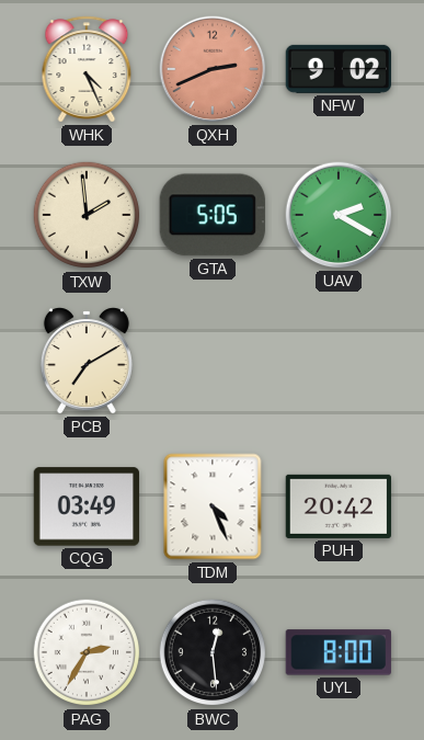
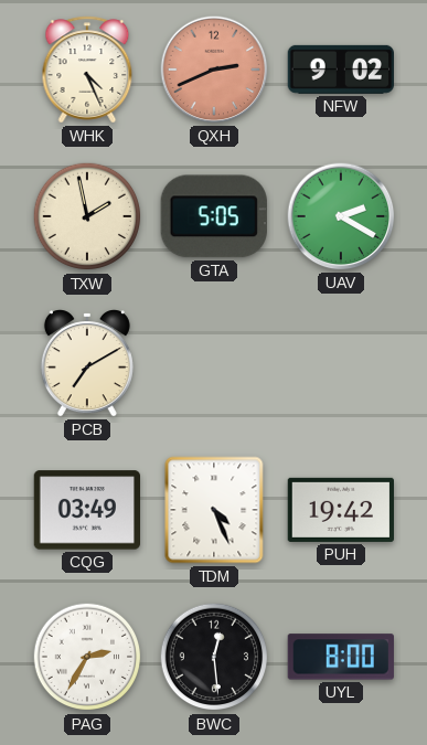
TXW: 1:59 -> 1:58
PUH: 20:42 -> 19:42
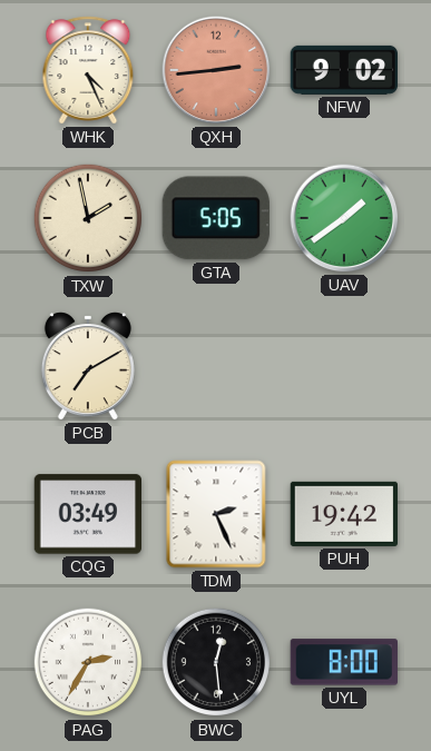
QXH: 2:41 -> 2:44
UAV: 2:20 -> 1:39
TDM: 4:26 -> 2:26
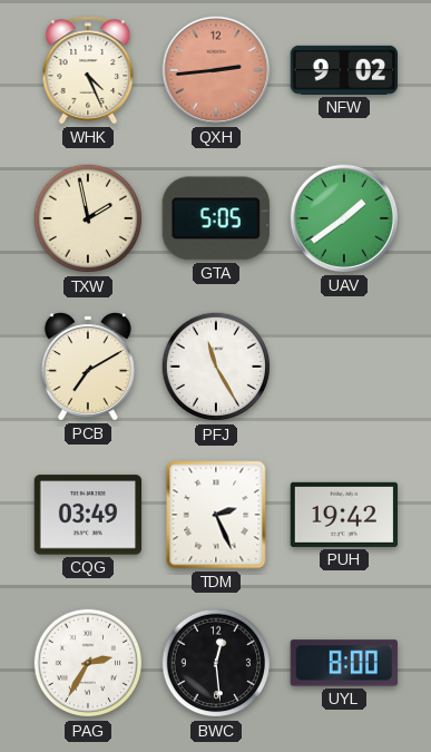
PFJ: none -> 11:25
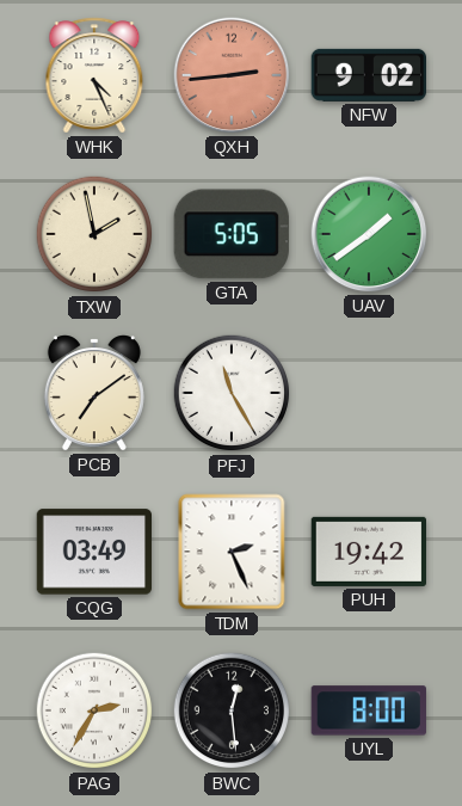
PCB: 7:10 -> 7:09
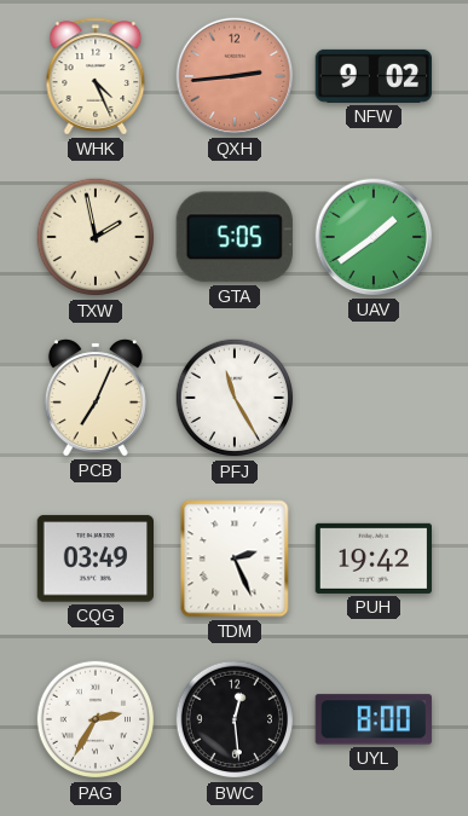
PCB: 7:09 -> 7:04
